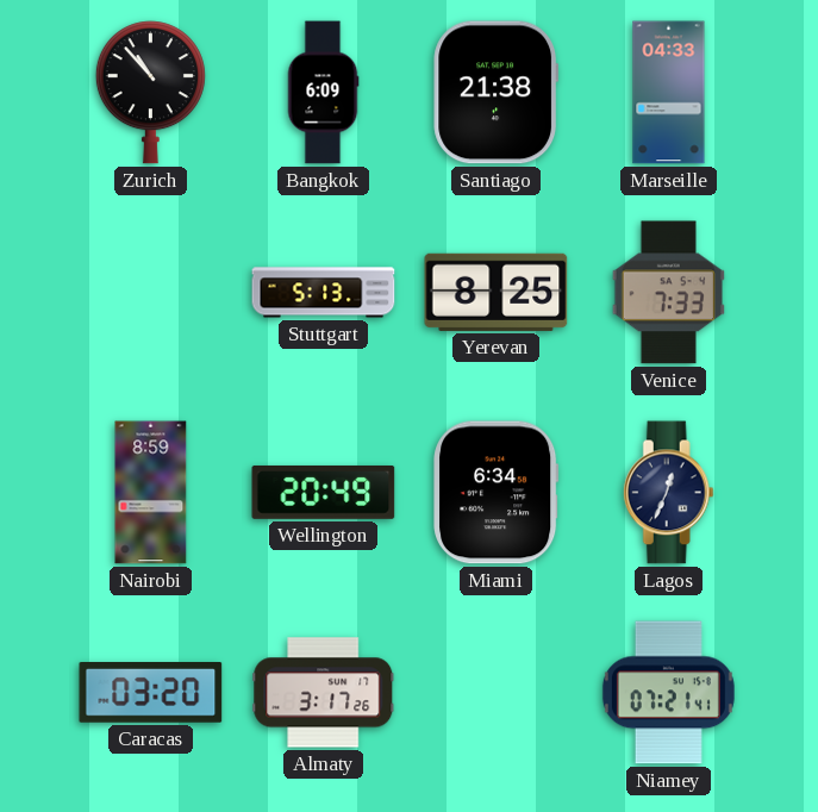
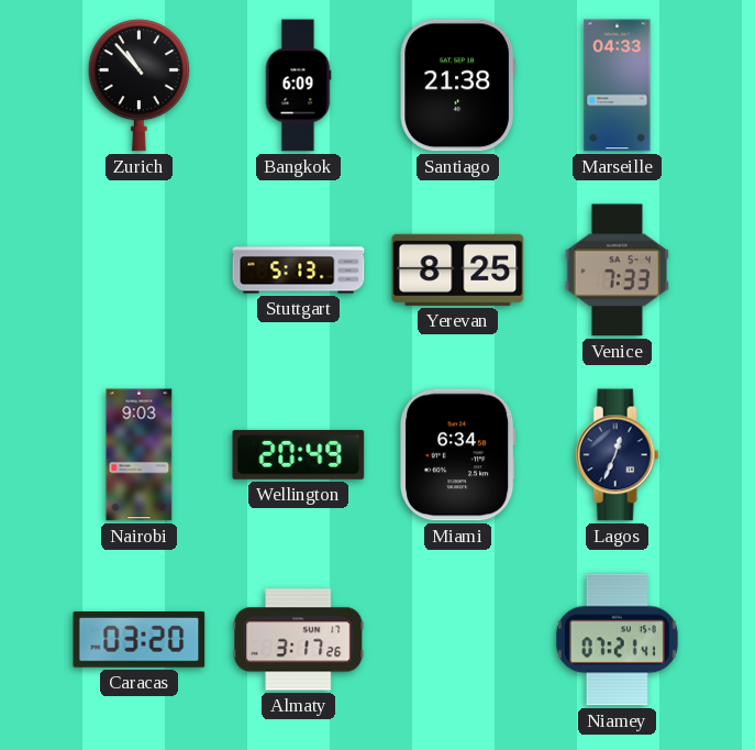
Nairobi: 8:59 -> 9:03
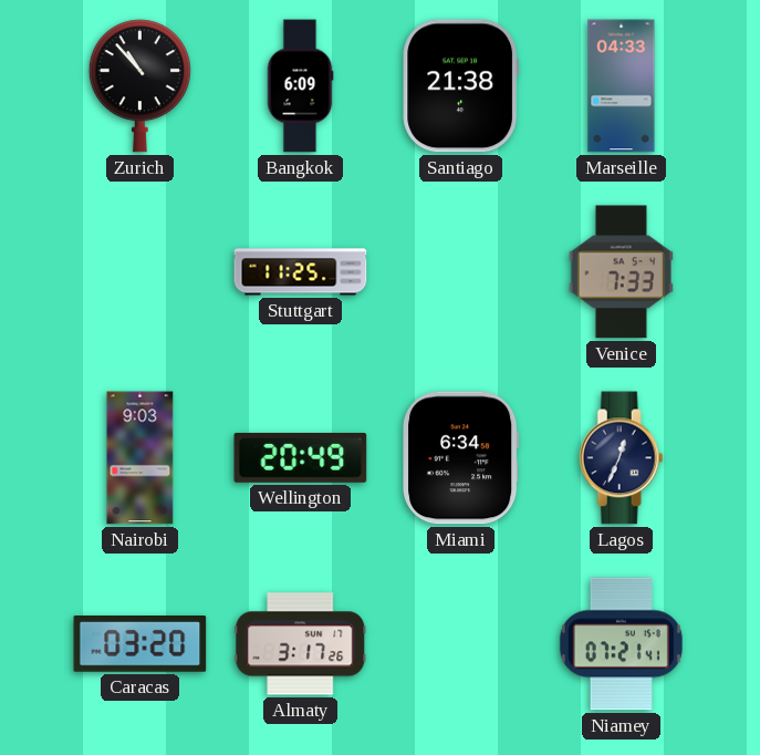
Stuttgart: 5:13 -> 11:25
Yerevan: 8:25 -> none
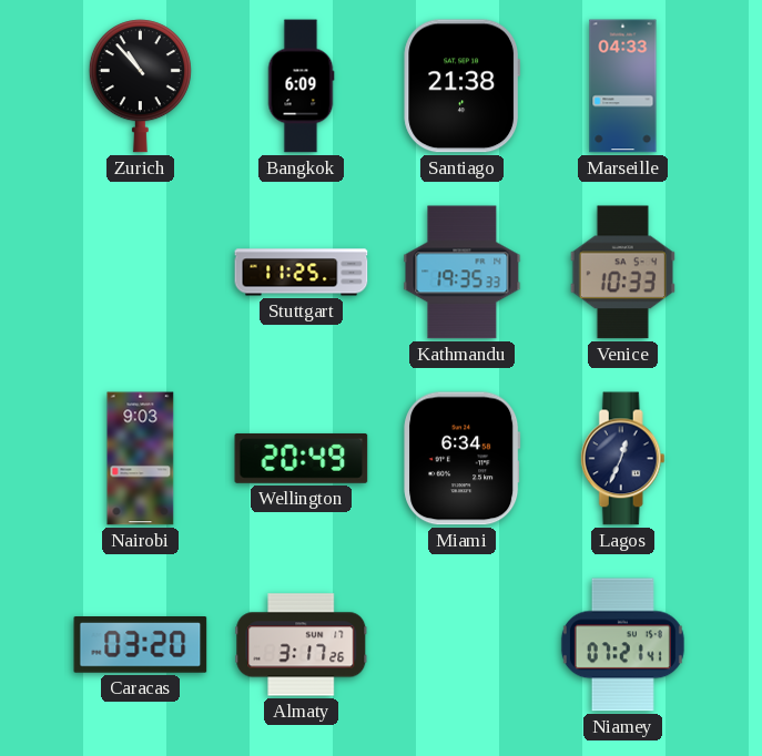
Kathmandu: none -> 19:35
Venice: 7:33 -> 10:33
